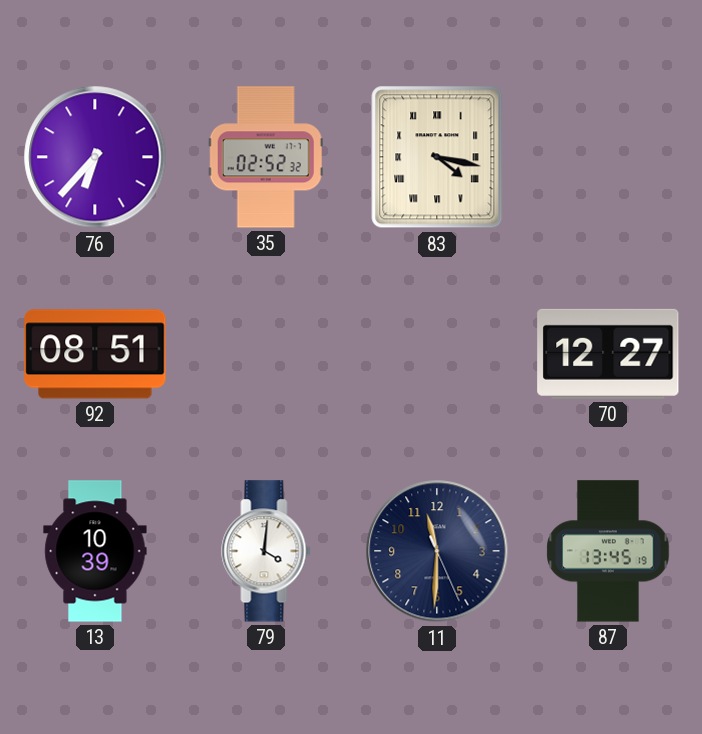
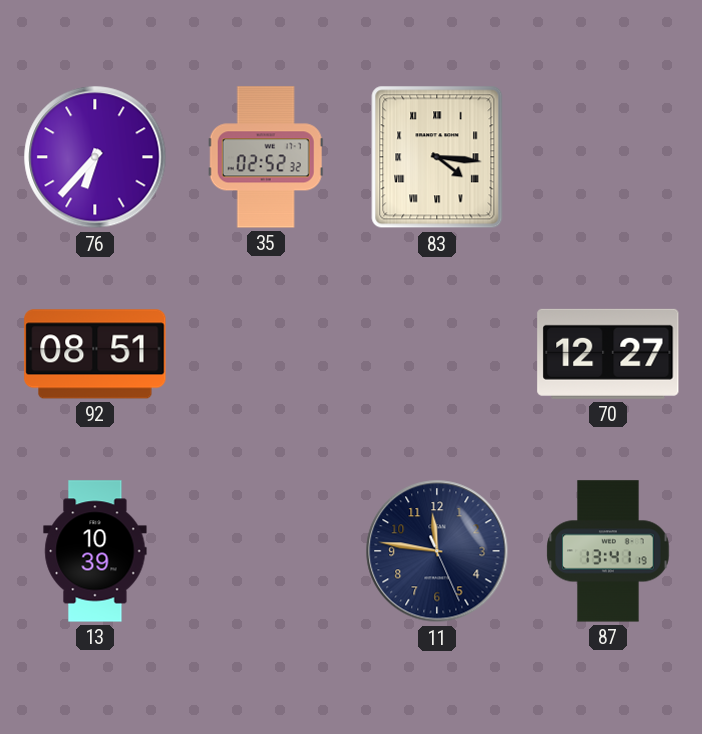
83: 4:17 -> 4:16
79: 4:01 -> none
11: 11:30 -> 11:46
87: 13:45 -> 13:41
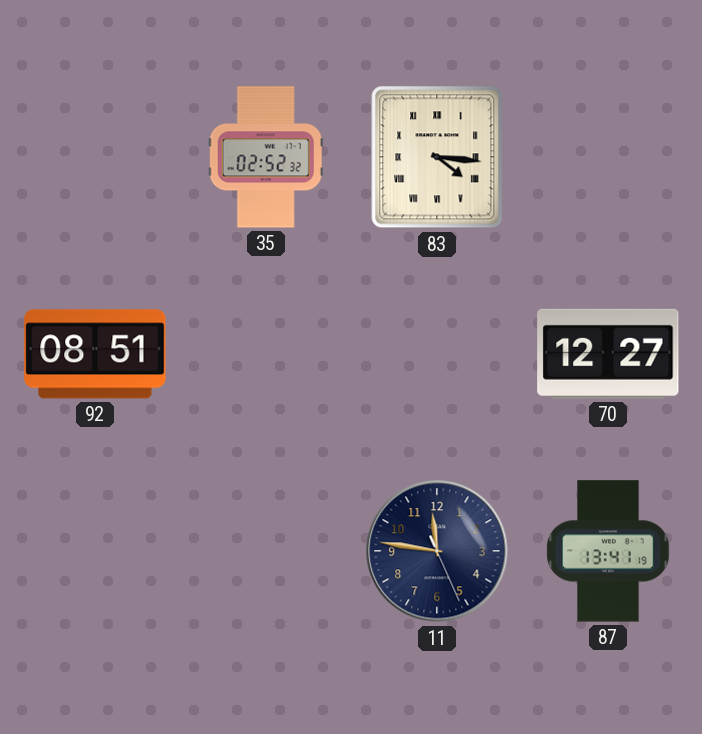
76: 6:37 -> none
13: 10:39 -> none
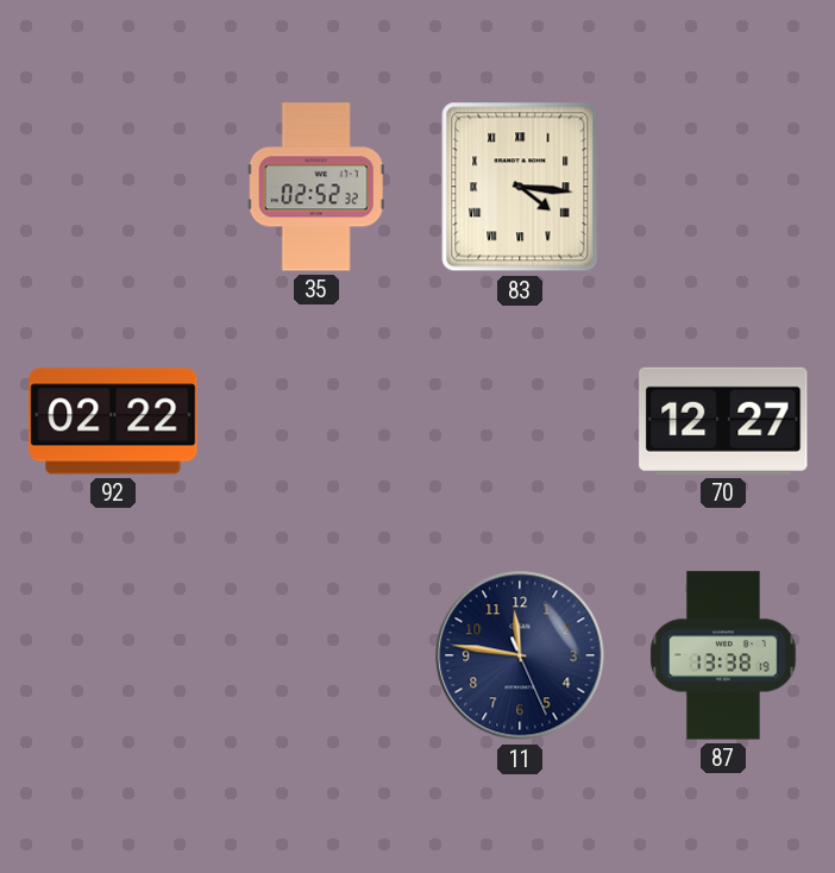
92: 08:51 -> 02:22
87: 13:41 -> 13:38
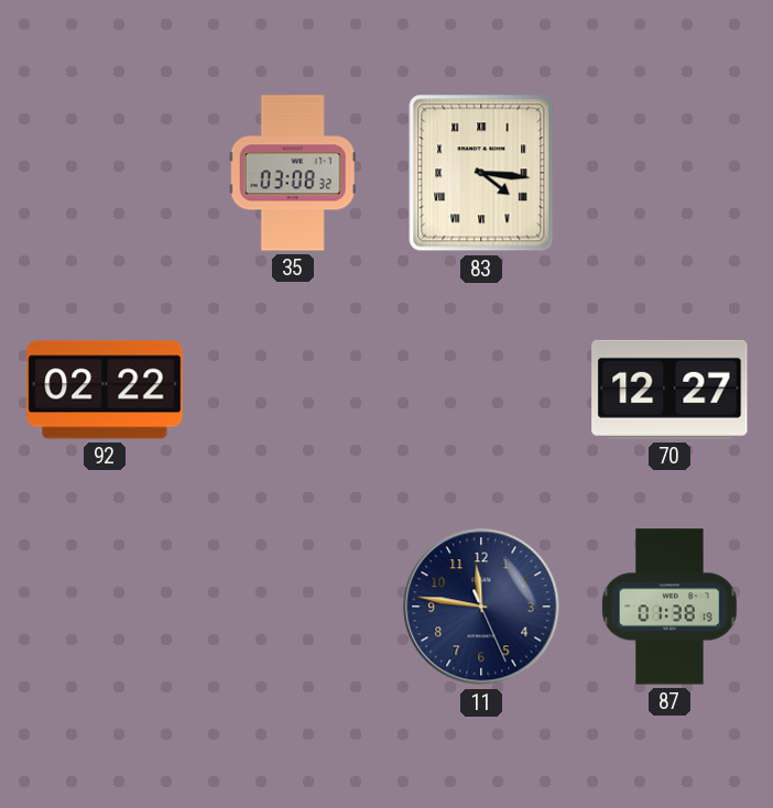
35: 02:52 -> 03:08
87: 13:38 -> 01:38
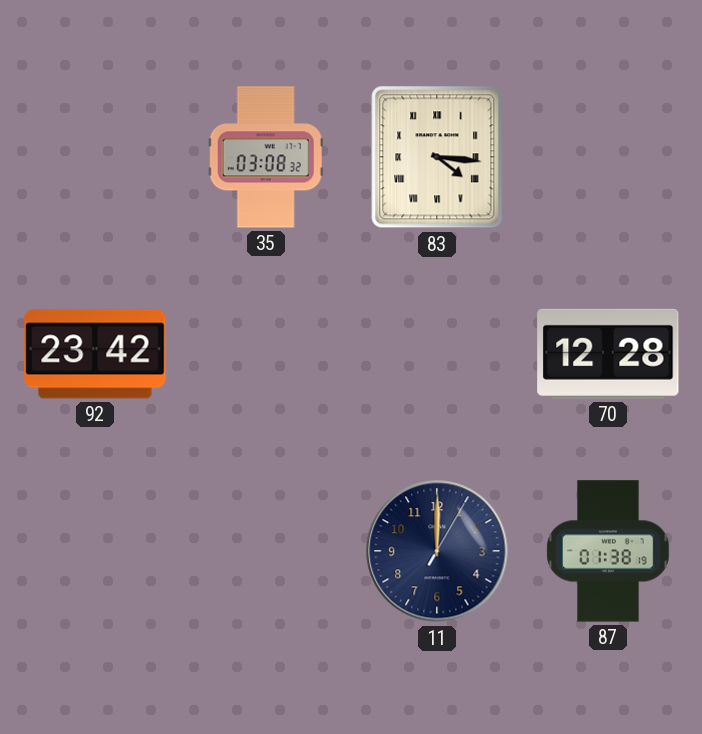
92: 02:22 -> 23:42
70: 12:27 -> 12:28
11: 11:46 -> 12:00
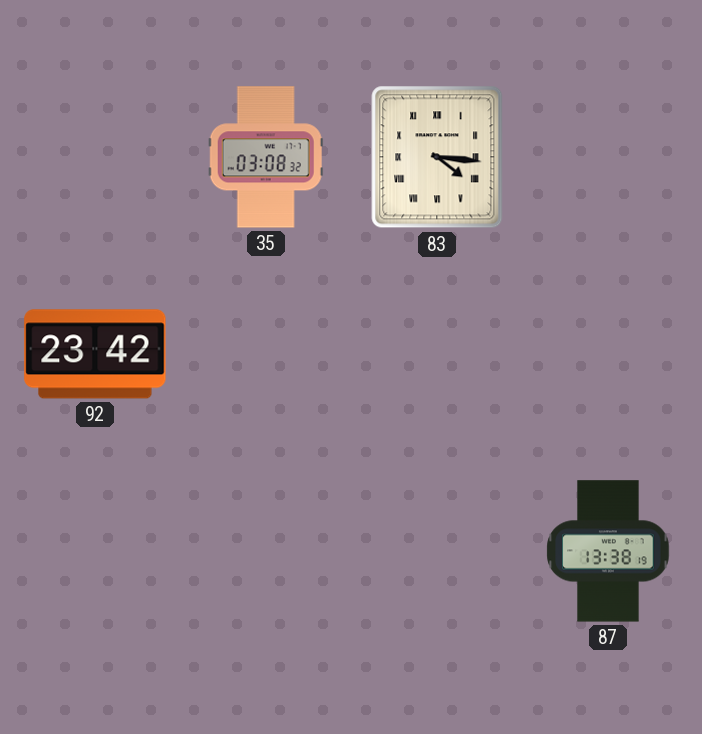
70: 12:28 -> none
11: 12:00 -> none
87: 01:38 -> 13:38
